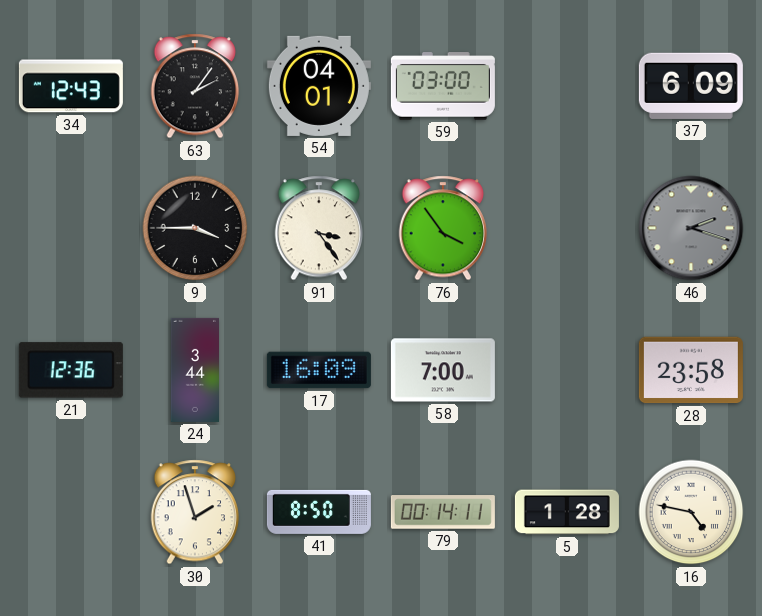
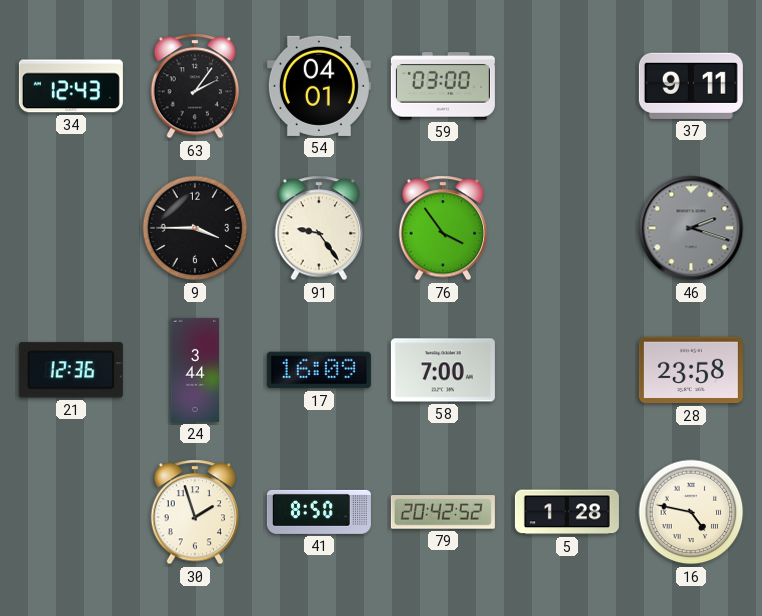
37: 6:09 -> 9:11
91: 3:24 -> 9:24
79: 00:14 -> 20:42
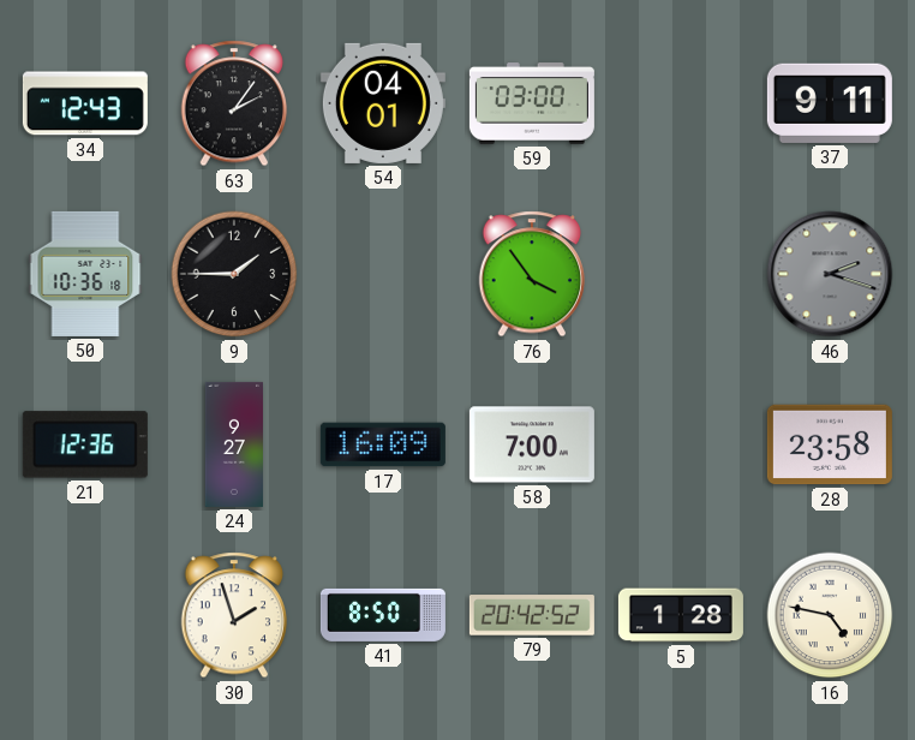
50: none -> 10:36
9: 3:45 -> 1:45
91: 9:24 -> none
24: 3:44 -> 9:27
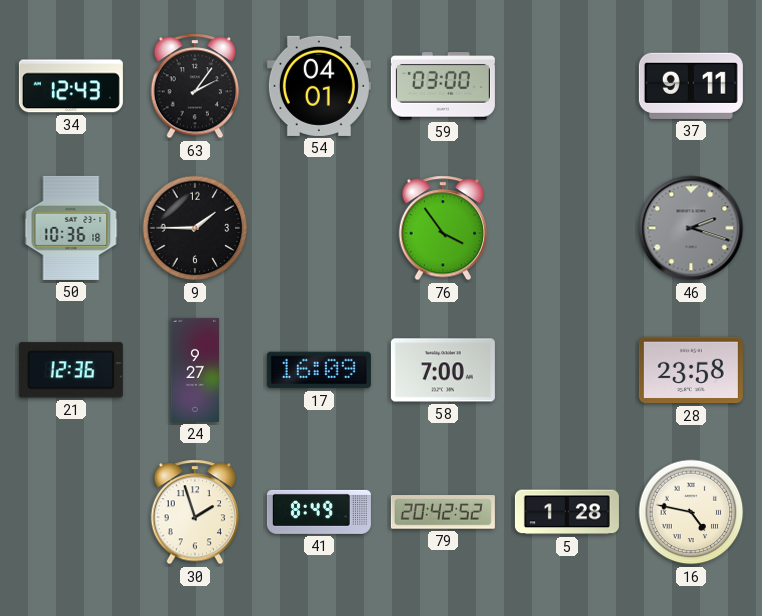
41: 8:50 -> 8:49
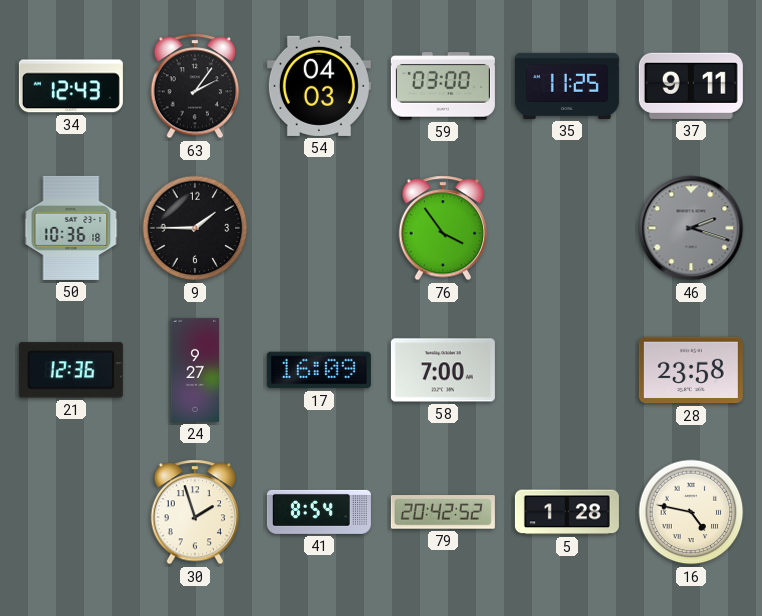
54: 04:01 -> 04:03
35: none -> 11:25
41: 8:49 -> 8:54
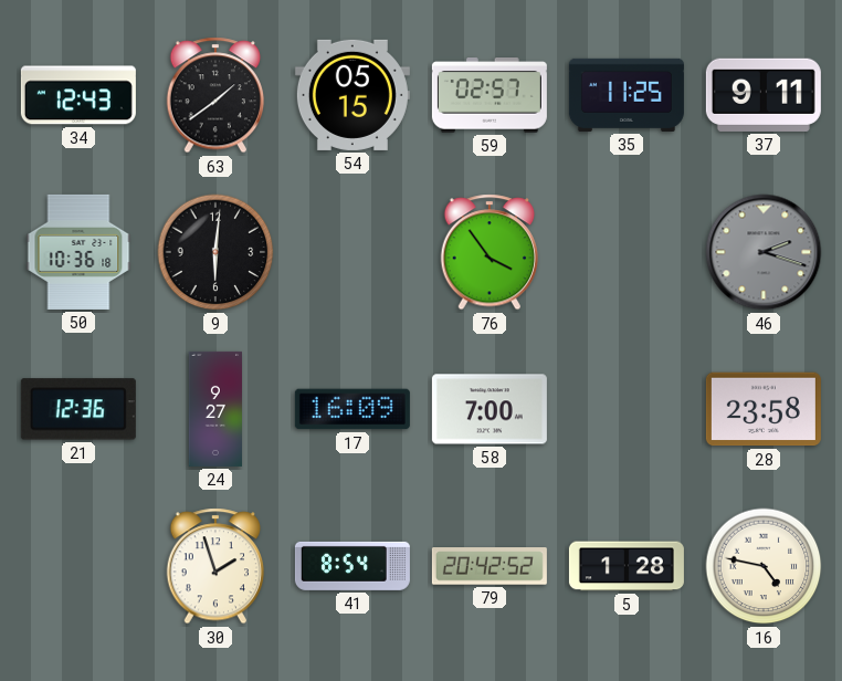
63: 2:06 -> 1:39
54: 04:03 -> 05:15
59: 03:00 -> 02:57
9: 1:45 -> 6:01
